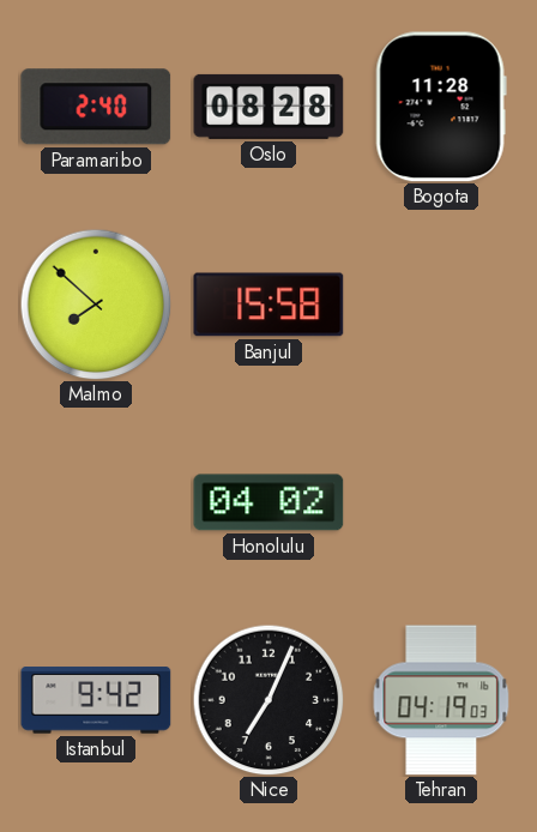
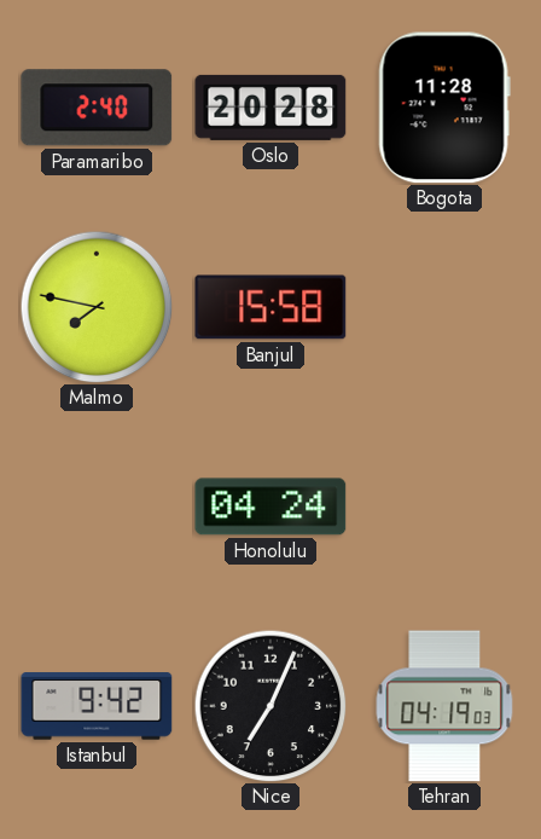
Oslo: 08:28 -> 20:28
Malmo: 7:52 -> 7:47
Honolulu: 04:02 -> 04:24
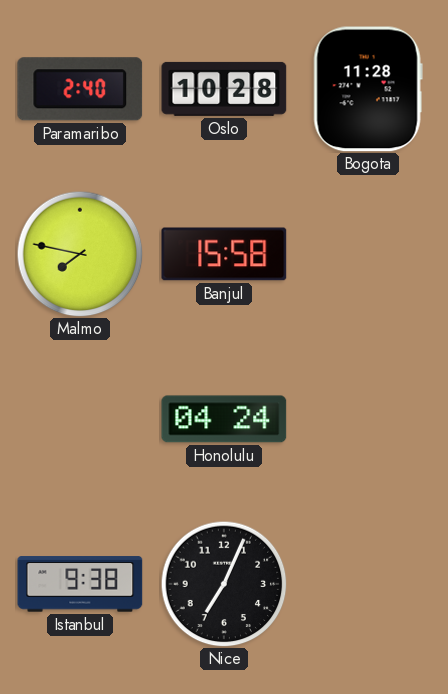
Oslo: 20:28 -> 10:28
Istanbul: 9:42 -> 9:38
Tehran: 04:19 -> none
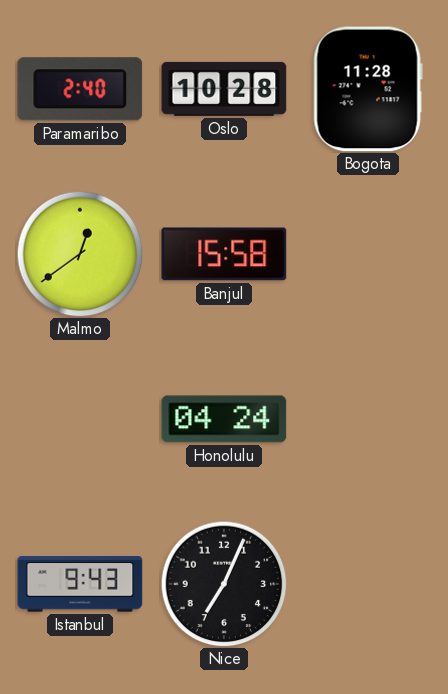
Malmo: 7:47 -> 12:39
Istanbul: 9:38 -> 9:43
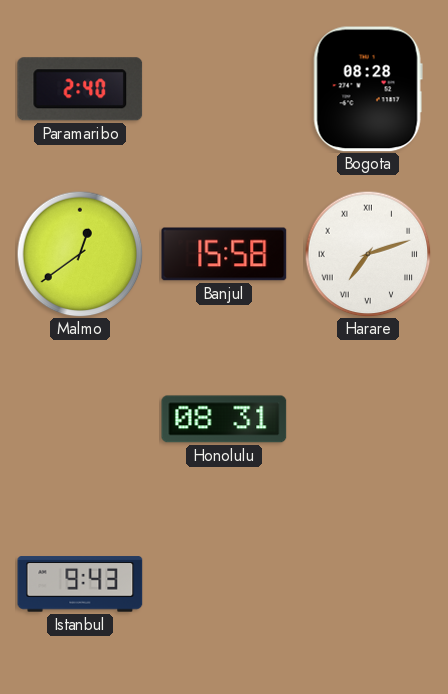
Oslo: 10:28 -> none
Bogota: 11:28 -> 08:28
Harare: none -> 7:12
Honolulu: 04:24 -> 08:31
Nice: 7:04 -> none
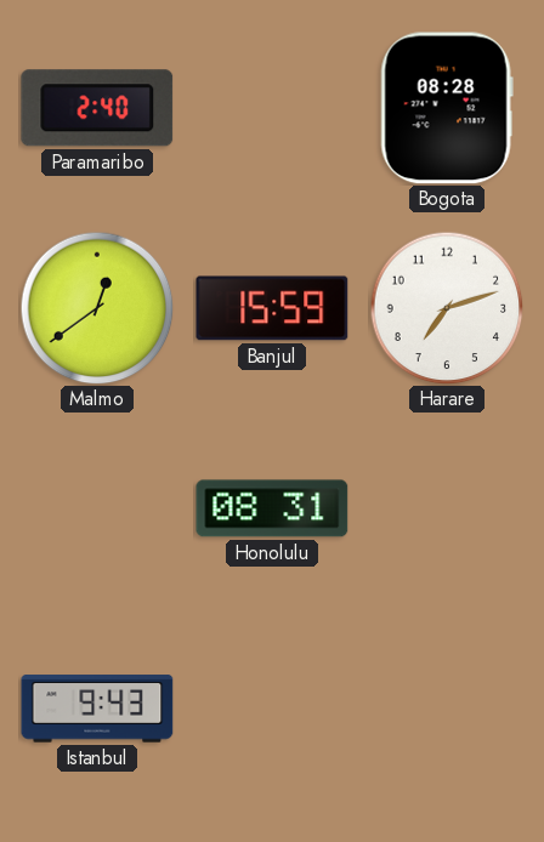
Banjul: 15:58 -> 15:59
Harare numerals: Roman -> Arabic
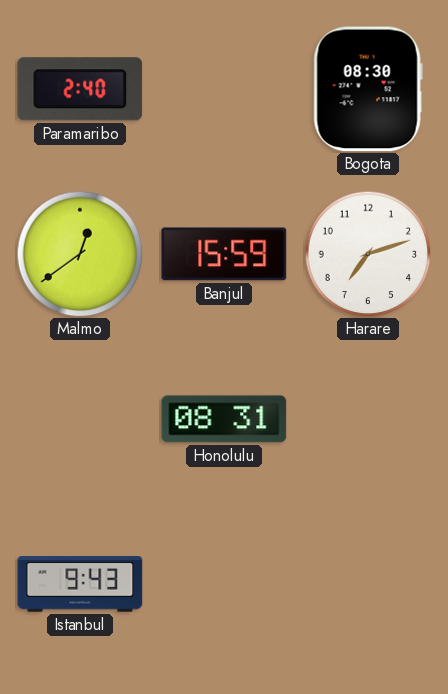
Bogota: 08:28 -> 08:30
